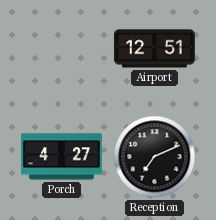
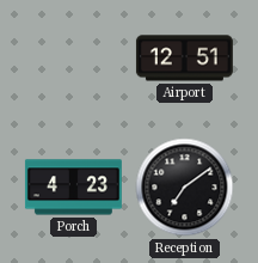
Porch: 4:27 -> 4:23
Reception: 7:11 -> 7:09
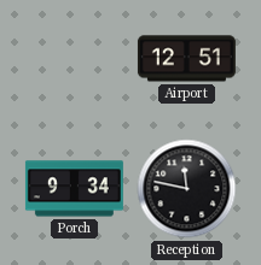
Porch: 4:23 -> 9:34
Reception: 7:09 -> 11:47
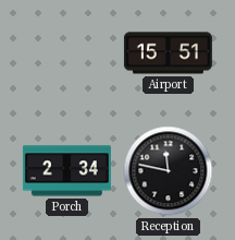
Airport: 12:51 -> 15:51
Porch: 9:34 -> 2:34
